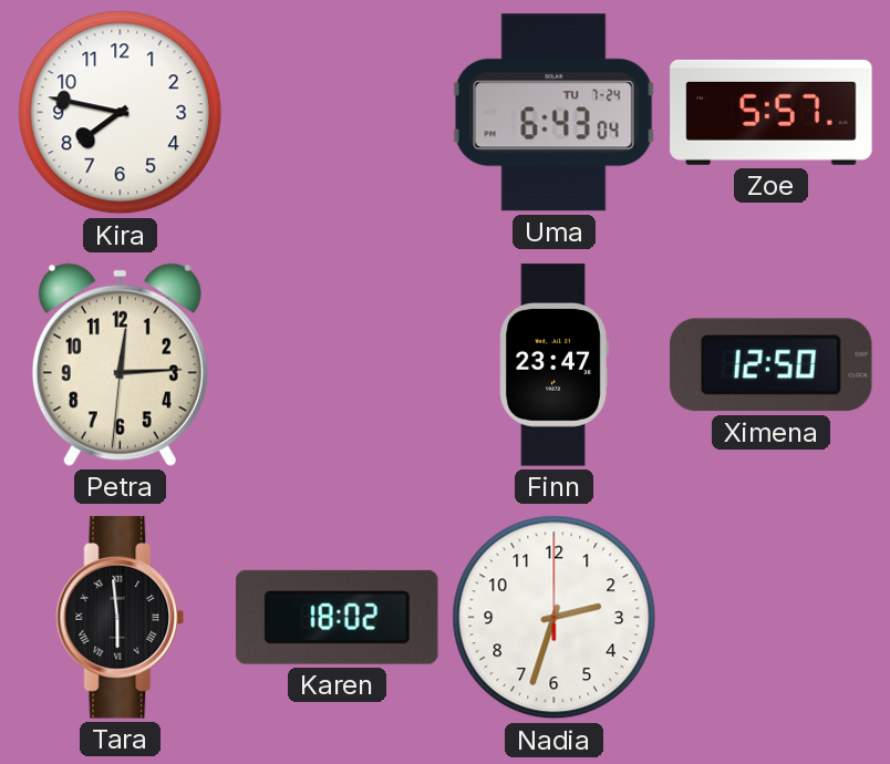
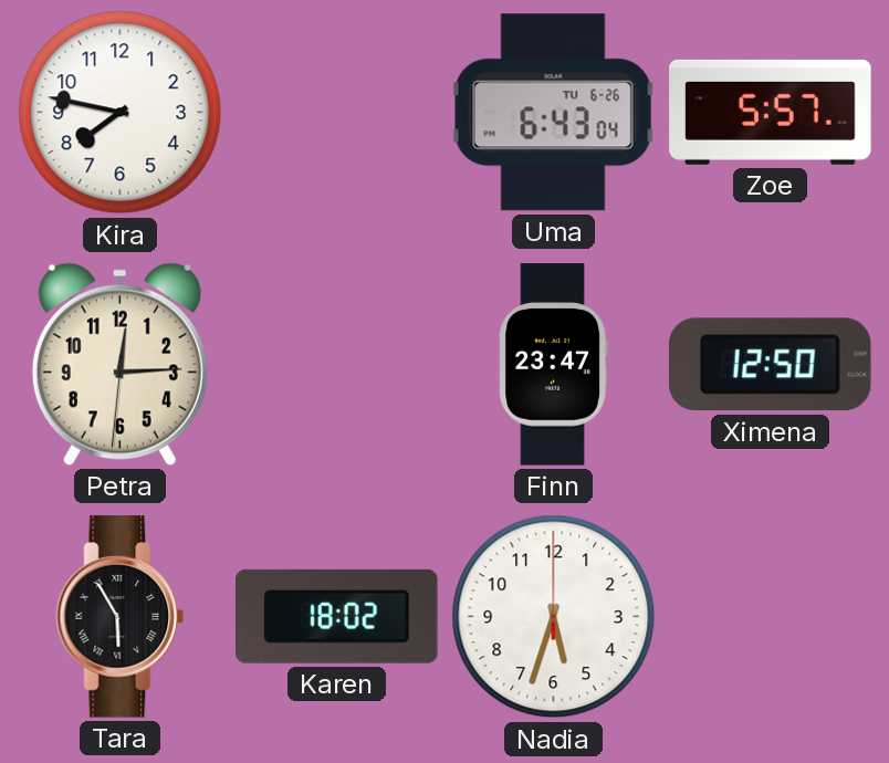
Uma date: TU 7-24 -> TU 6-26
Tara: 5:59 -> 5:55
Nadia: 2:33 -> 5:33
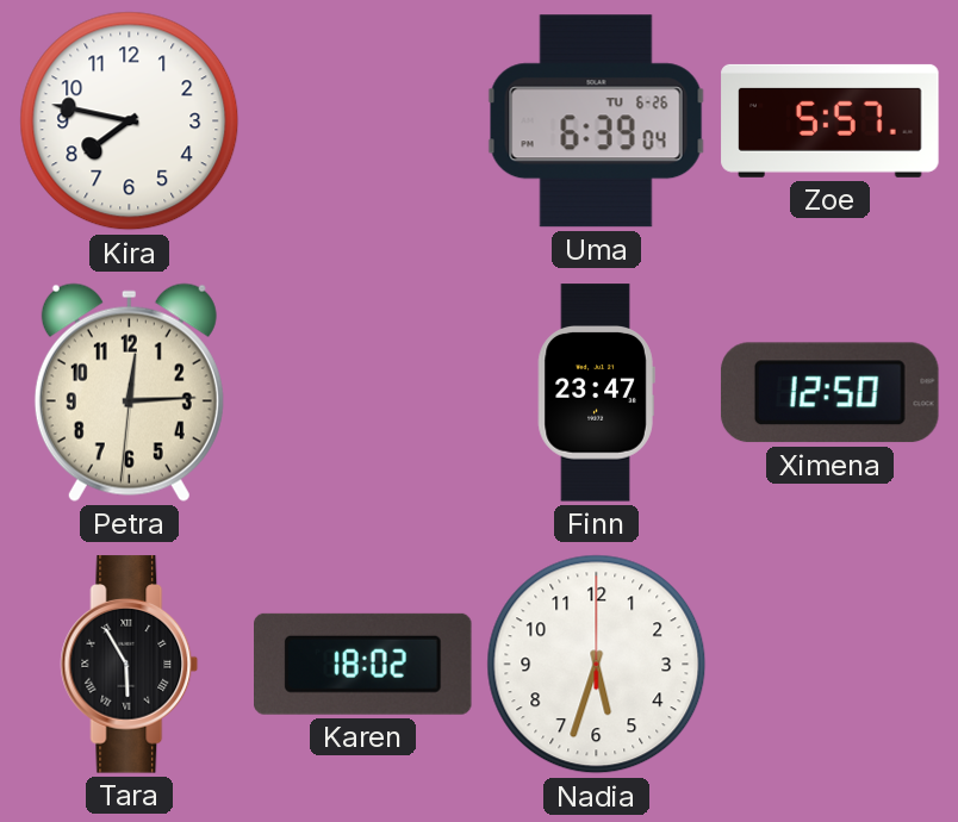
Uma: 6:43 -> 6:39
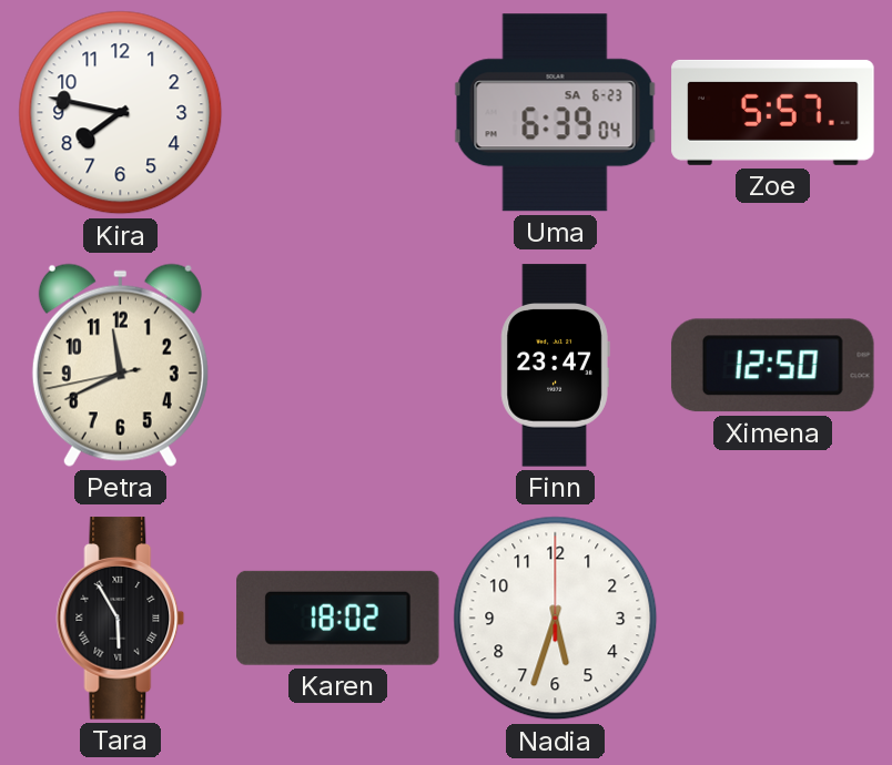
Uma date: TU 6-26 -> SA 6-23
Petra: 12:14 -> 11:40
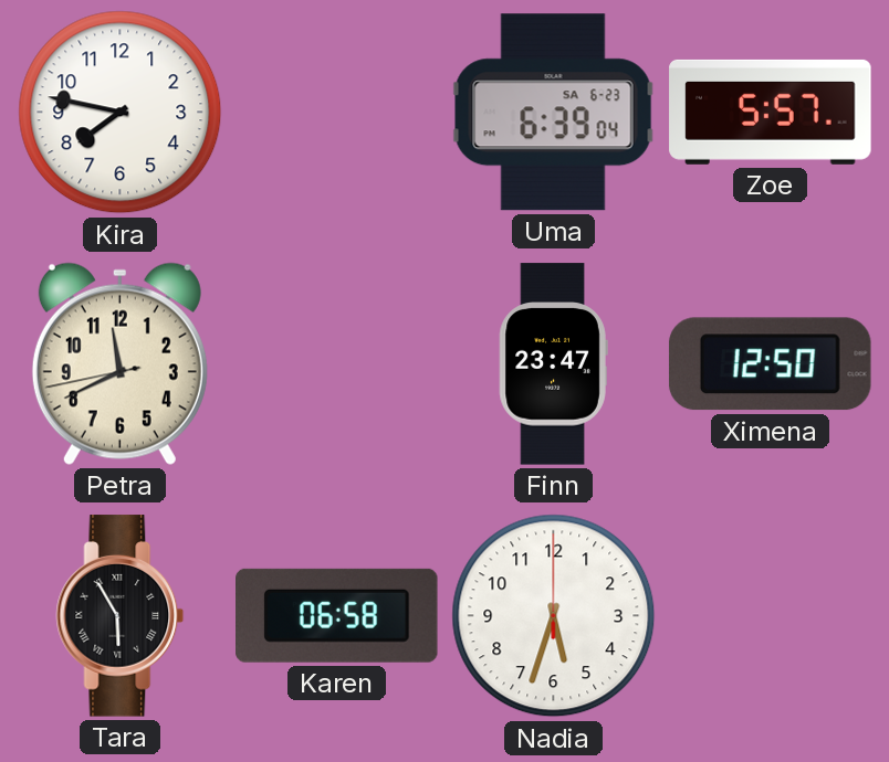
Karen: 18:02 -> 06:58
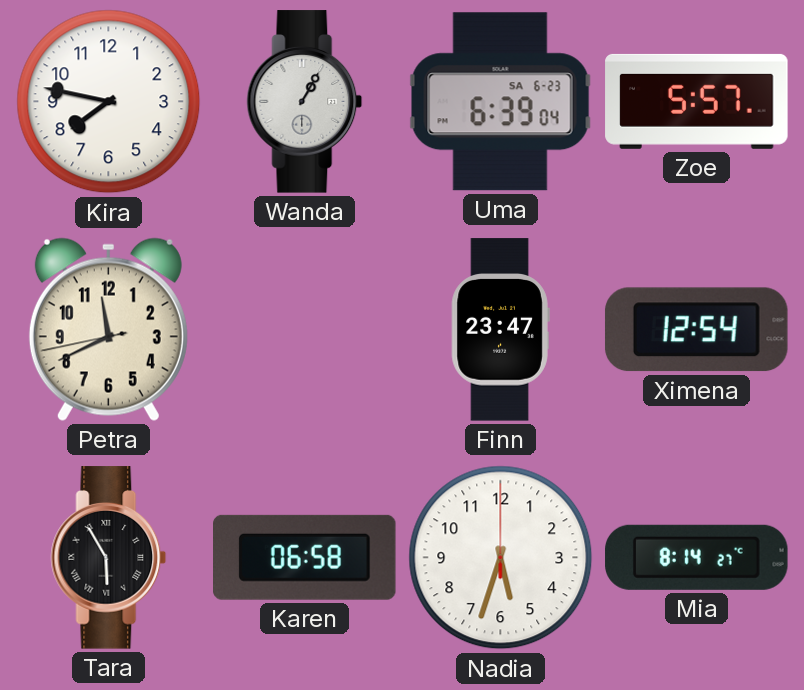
Wanda: none -> 1:05
Ximena: 12:50 -> 12:54
Mia: none -> 8:14
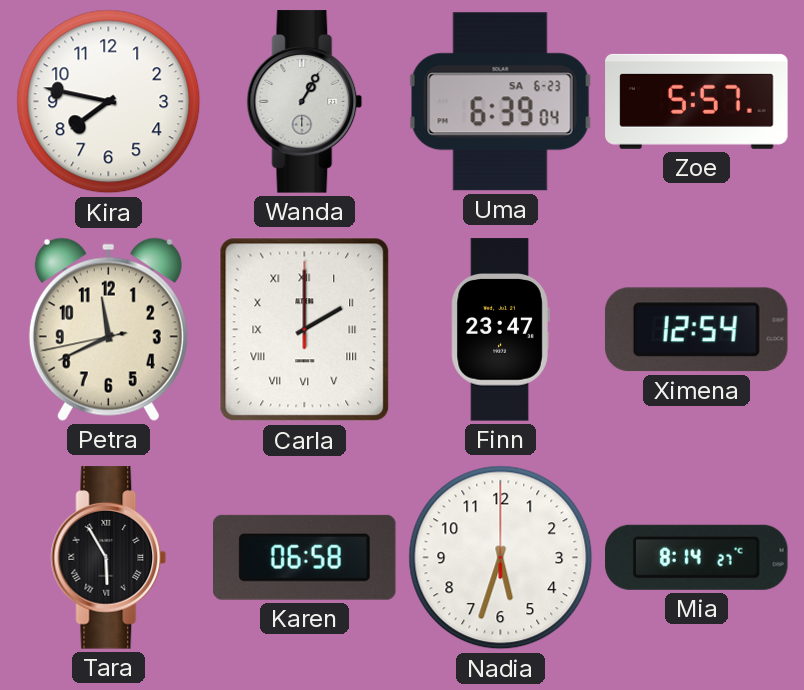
Carla: none -> 2:00
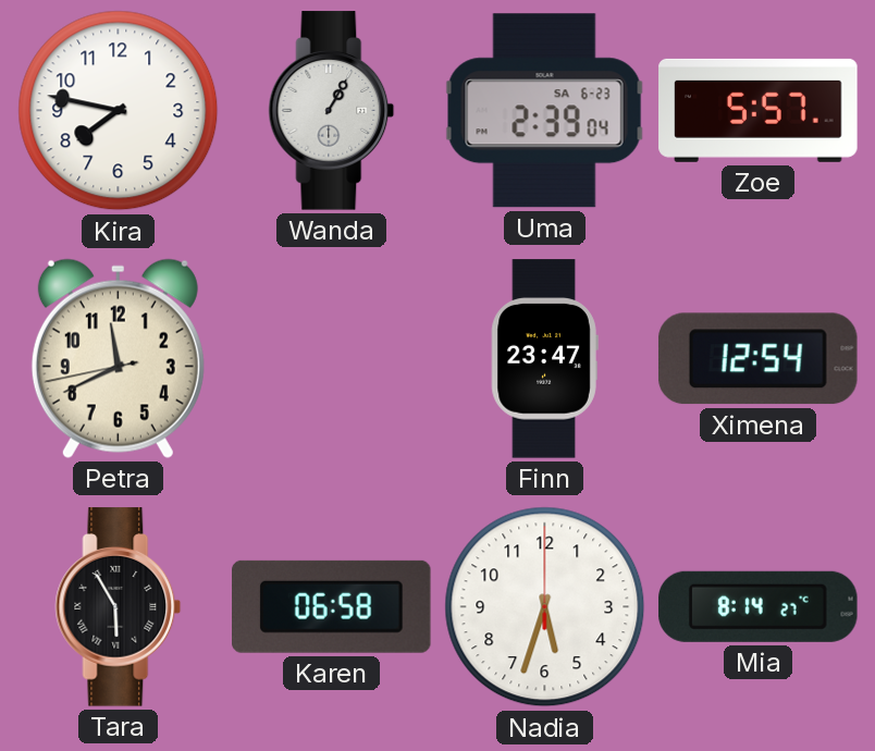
Uma: 6:39 -> 2:39
Carla: 2:00 -> none
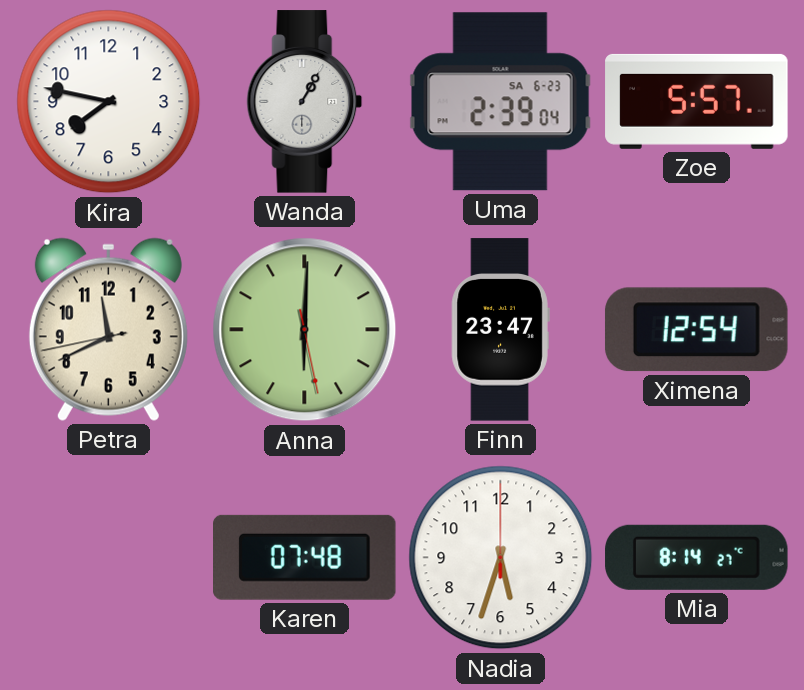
Anna: none -> 6:00
Tara: 5:55 -> none
Karen: 06:58 -> 07:48
